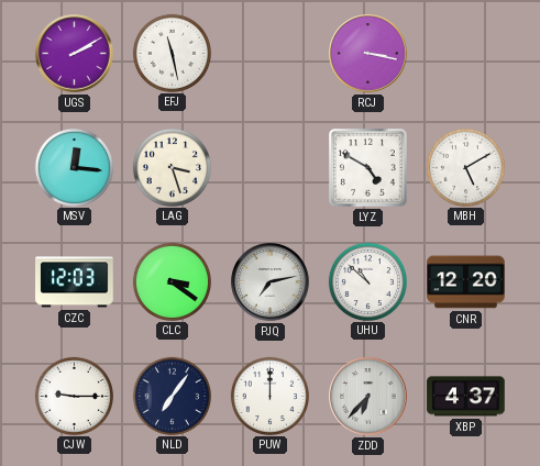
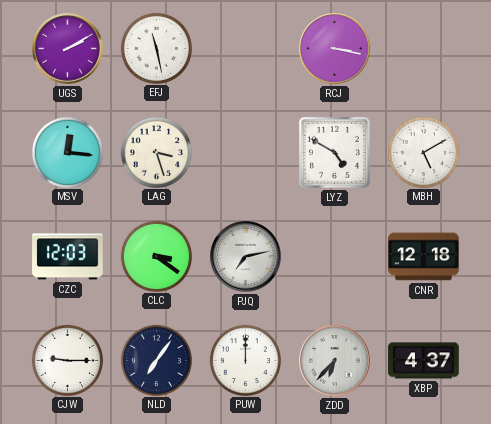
UHU: 10:52 -> none
CNR: 12:20 -> 12:18
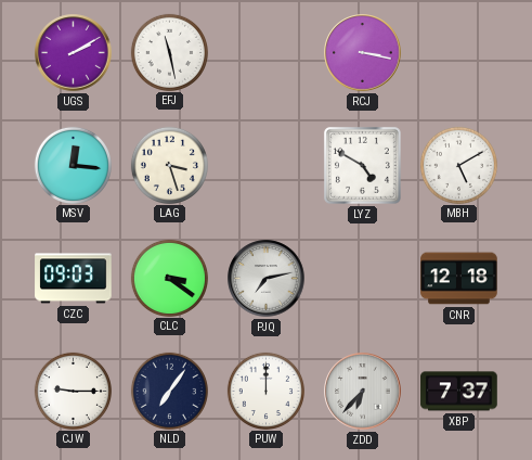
CZC: 12:03 -> 09:03
XBP: 4:37 -> 7:37
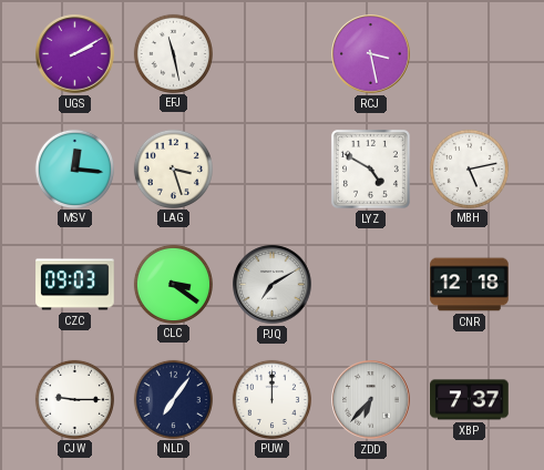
RCJ: 3:17 -> 3:28
MBH: 5:10 -> 5:13
PJQ: 7:13 -> 7:10
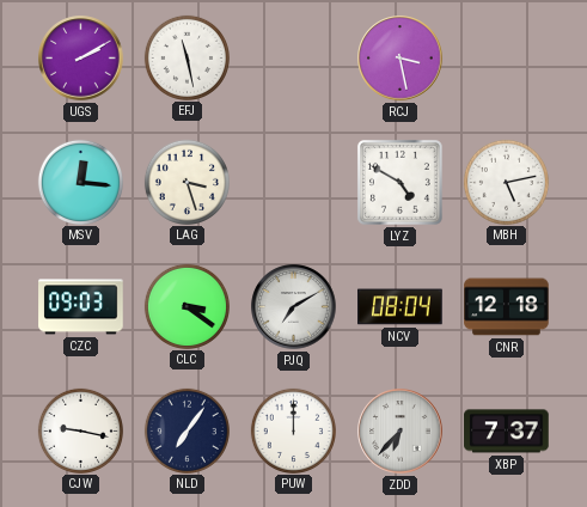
NCV: none -> 08:04
CJW: 9:15 -> 9:17
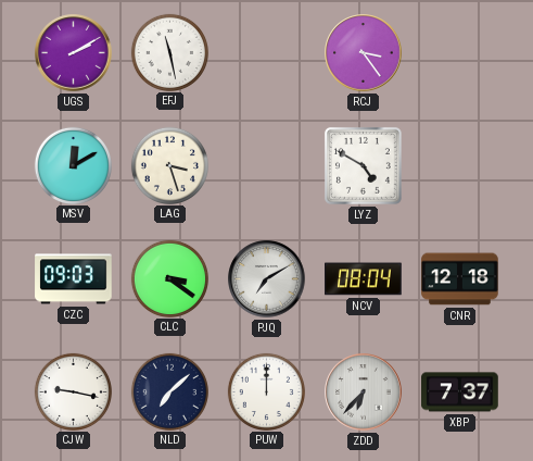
RCJ: 3:28 -> 3:24
MSV: 12:16 -> 12:10
MBH: 5:13 -> none
NLD: 7:06 -> 7:08
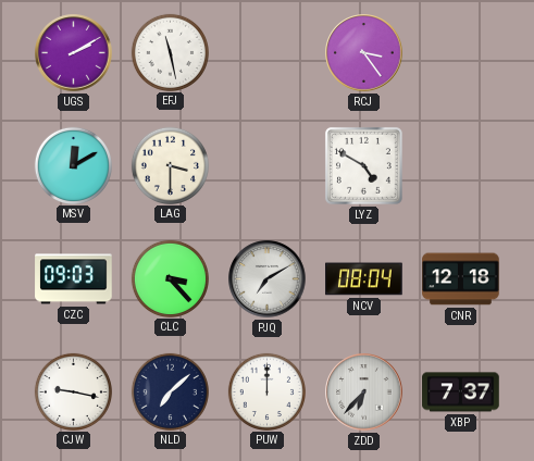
LAG: 3:27 -> 3:30
CLC: 3:21 -> 3:23
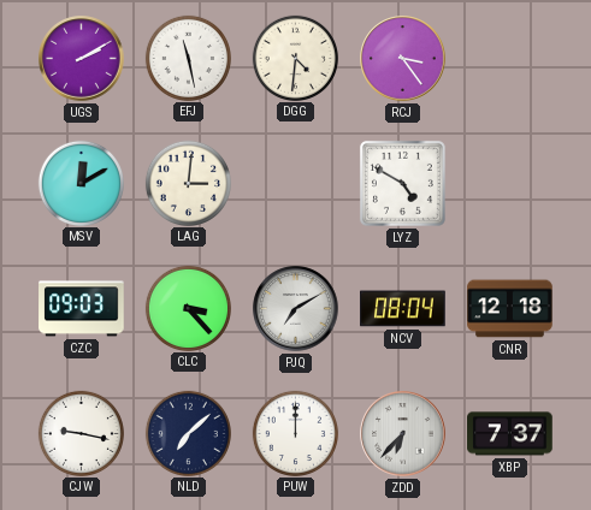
DGG: none -> 4:31
LAG: 3:30 -> 3:01
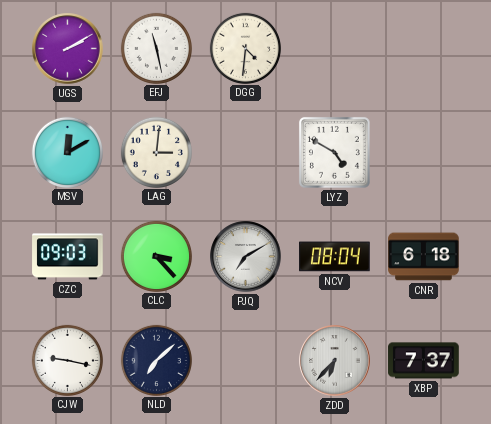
RCJ: 3:24 -> none
CNR: 12:18 -> 6:18
PUW: 12:00 -> none
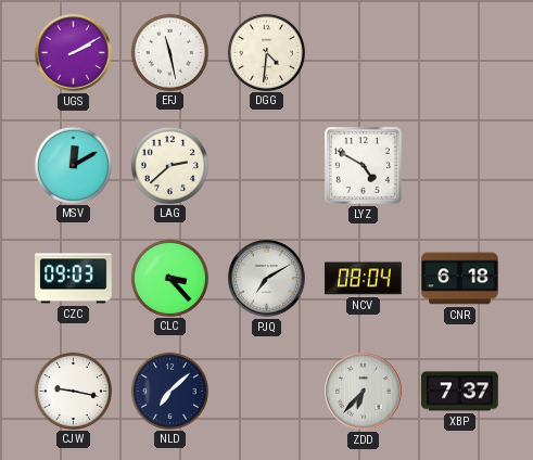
LAG: 3:01 -> 2:38
